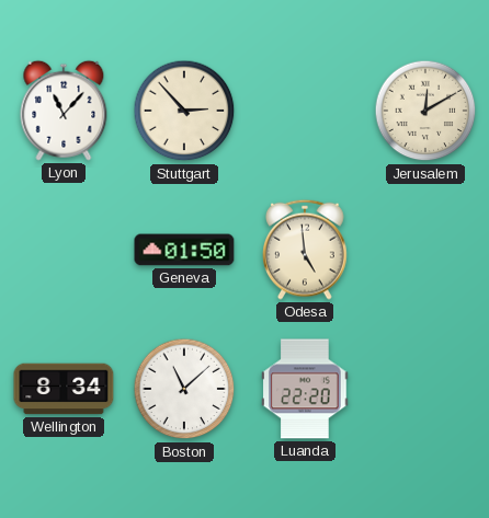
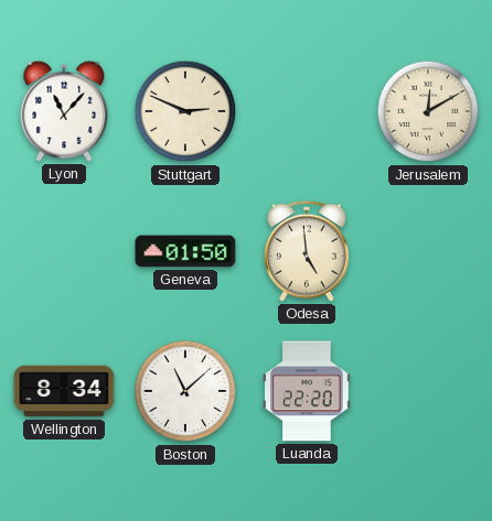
Stuttgart: 2:53 -> 2:49
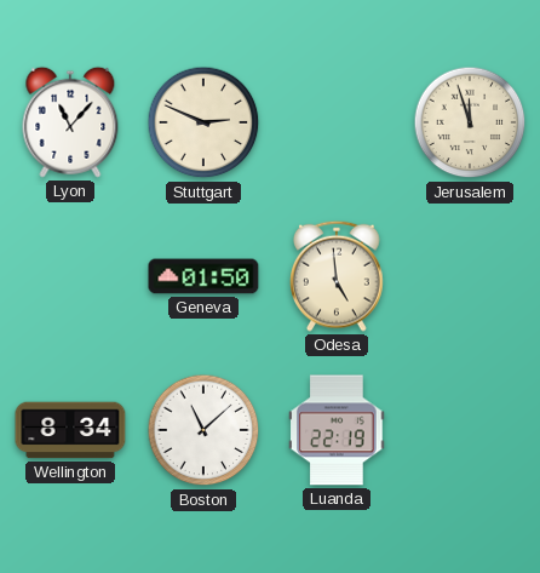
Jerusalem: 12:10 -> 11:57
Luanda: 22:20 -> 22:19
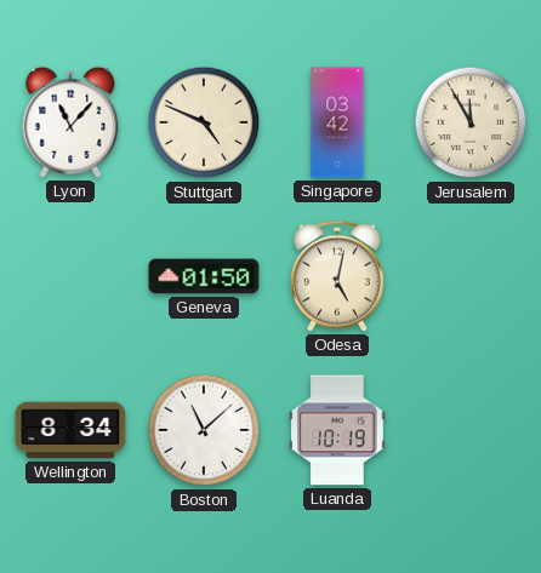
Stuttgart: 2:49 -> 4:49
Singapore: none -> 03:42
Jerusalem: 11:57 -> 11:55
Odesa: 4:59 -> 5:02
Luanda: 22:19 -> 10:19
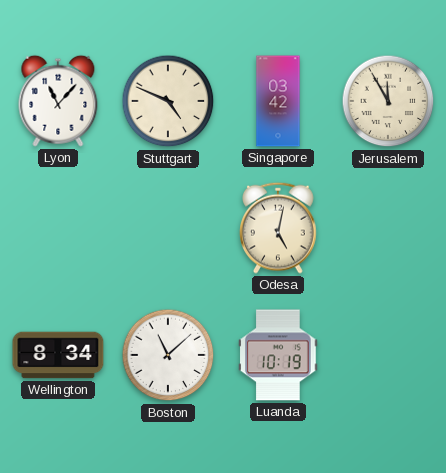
Geneva: 01:50 -> none
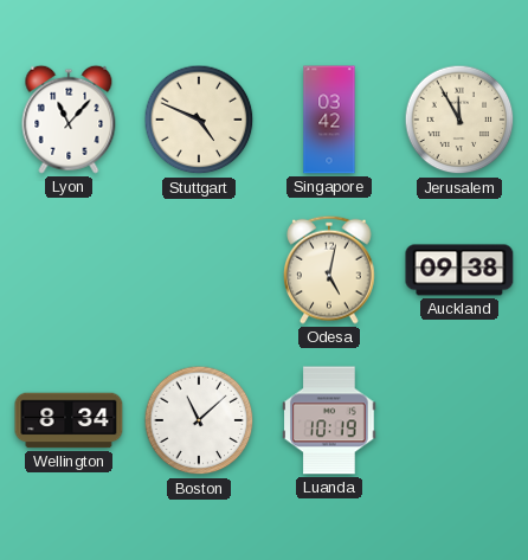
Auckland: none -> 09:38
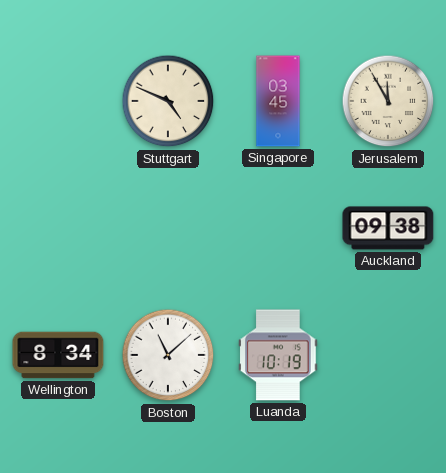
Lyon: 11:07 -> none
Singapore: 03:42 -> 03:45
Odesa: 5:02 -> none
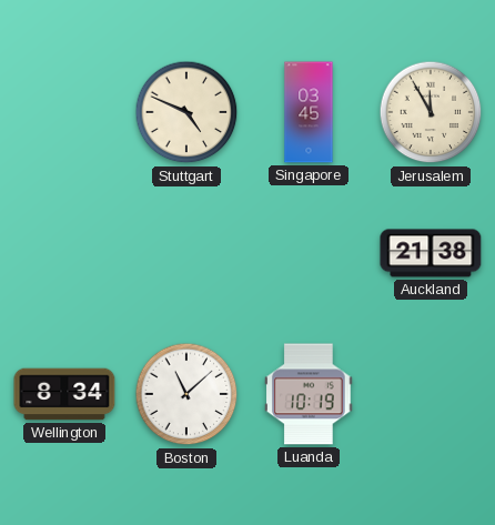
Auckland: 09:38 -> 21:38
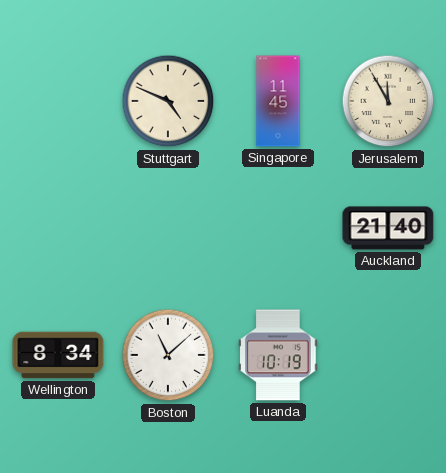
Singapore: 03:45 -> 11:45
Auckland: 21:38 -> 21:40
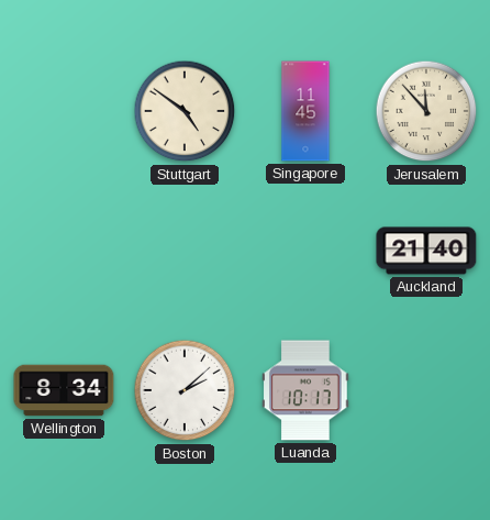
Stuttgart: 4:49 -> 4:51
Jerusalem: 11:55 -> 11:53
Boston: 11:08 -> 2:08
Luanda: 10:19 -> 10:17
